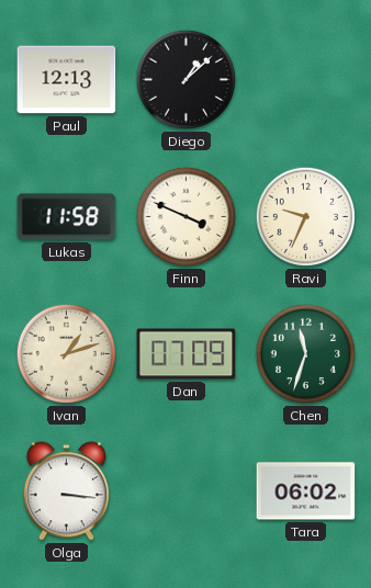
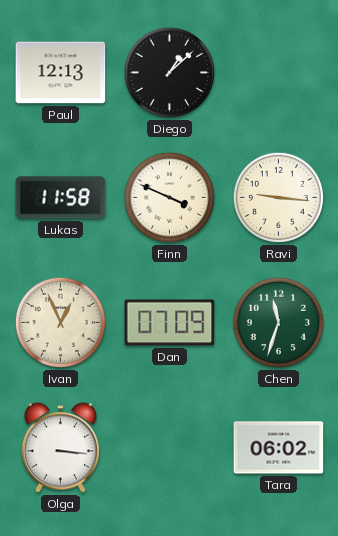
Ravi: 9:34 -> 9:16
Ivan: 1:12 -> 12:56
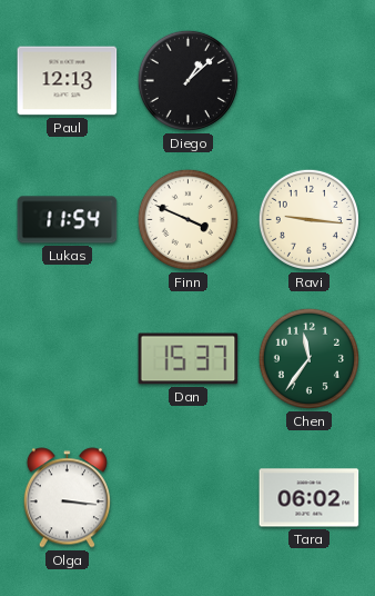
Lukas: 11:58 -> 11:54
Ivan: 12:56 -> none
Dan: 07:09 -> 15:37
Chen: 11:33 -> 11:36
